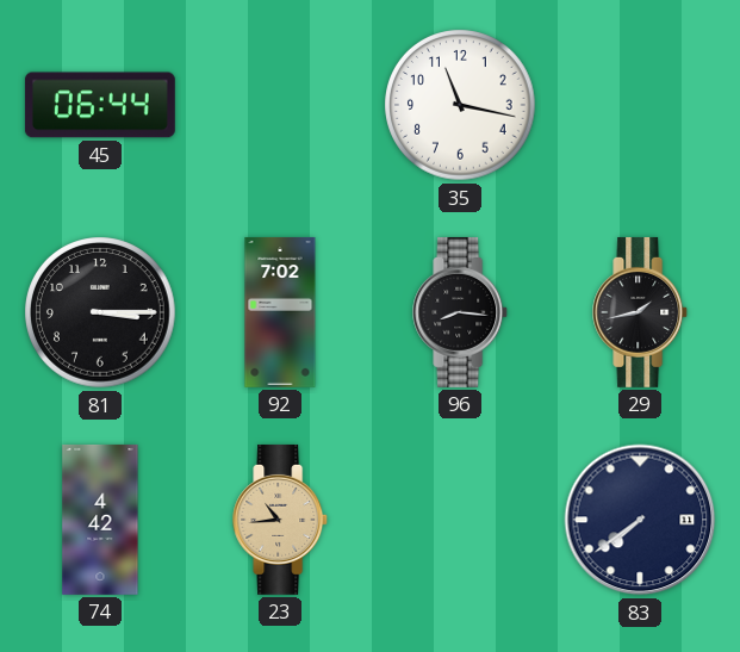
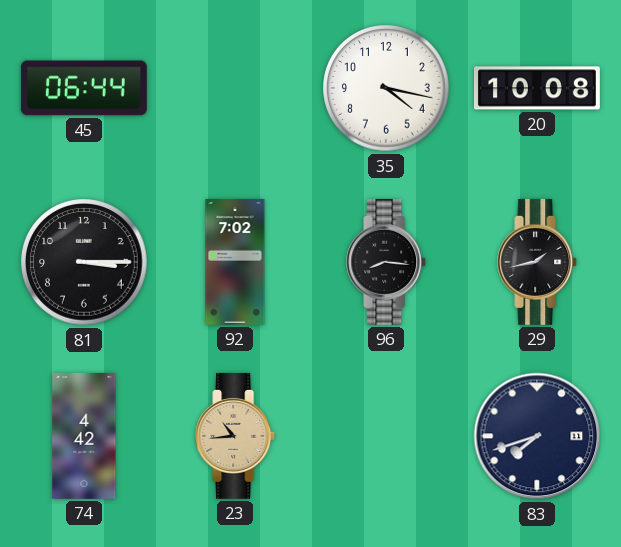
35: 11:17 -> 4:17
20: none -> 10:08
83: 7:39 -> 7:42
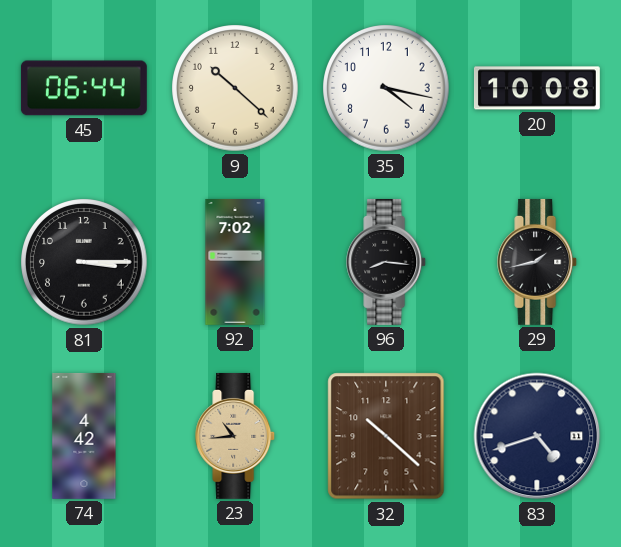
9: none -> 10:22
32: none -> 10:22
83: 7:42 -> 4:42
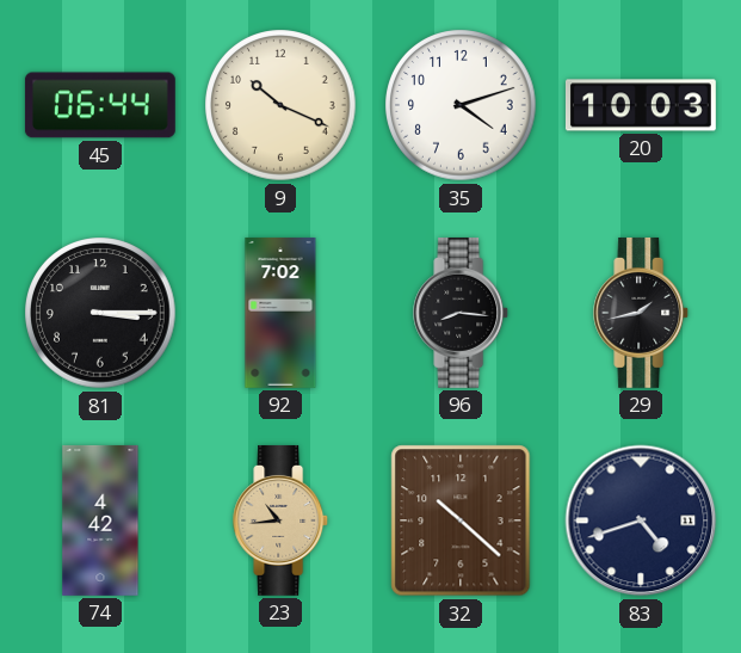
9: 10:22 -> 10:19
35: 4:17 -> 4:12
20: 10:08 -> 10:03
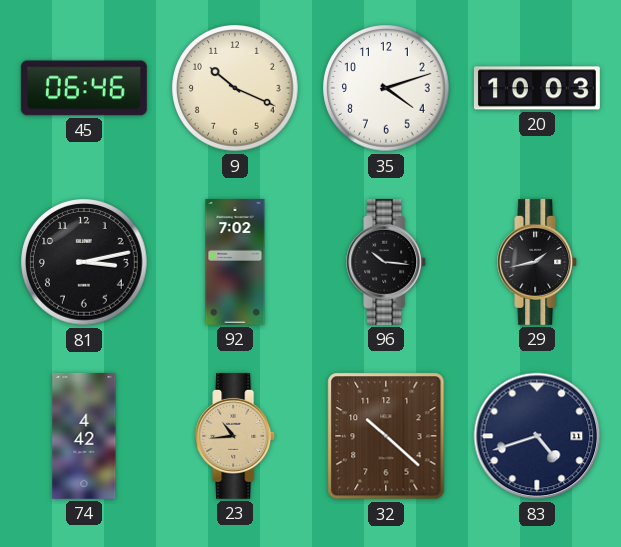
45: 06:44 -> 06:46
81: 3:15 -> 3:13
96: 8:16 -> 10:16
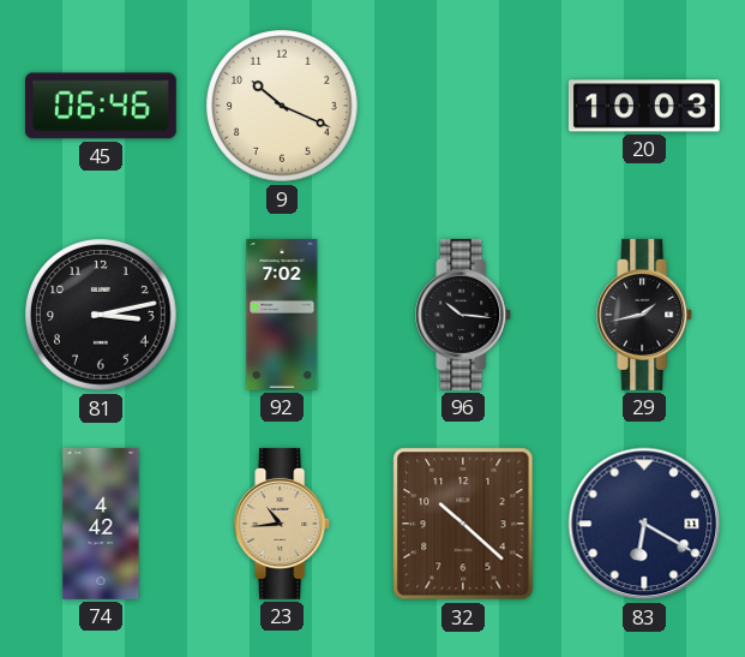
35: 4:12 -> none
83: 4:42 -> 6:20
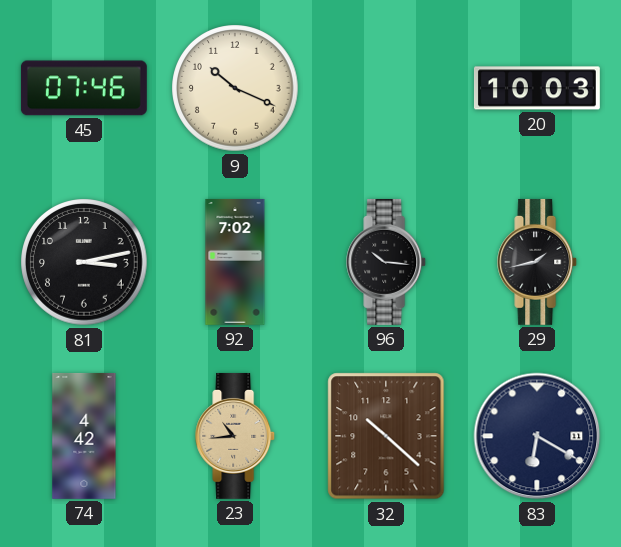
45: 06:46 -> 07:46
